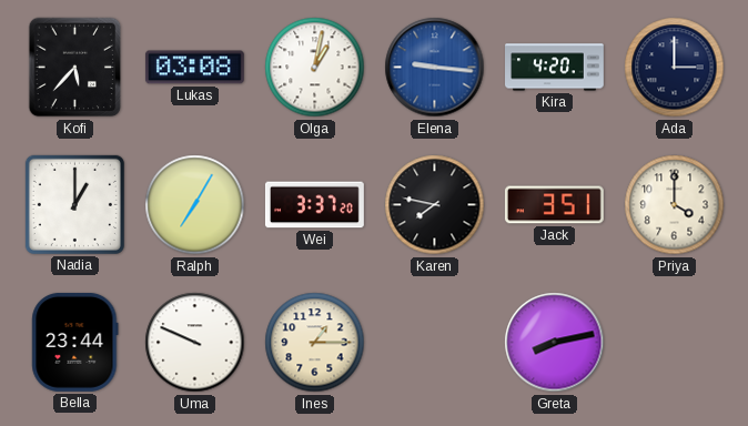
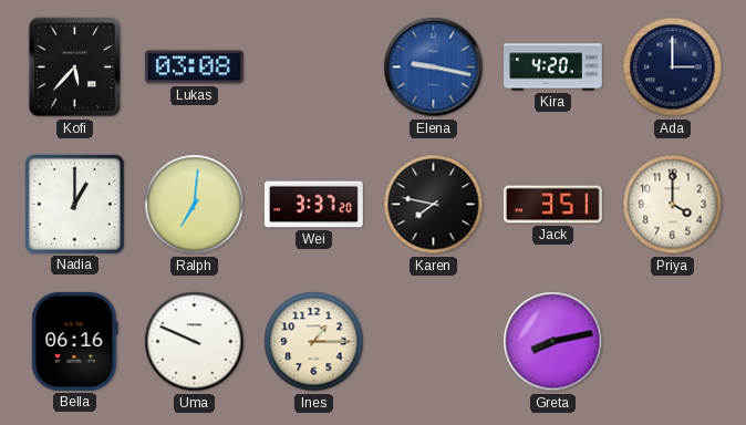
Olga: 1:02 -> none
Elena: 9:16 -> 9:17
Ralph: 7:05 -> 7:01
Bella: 23:44 -> 06:16
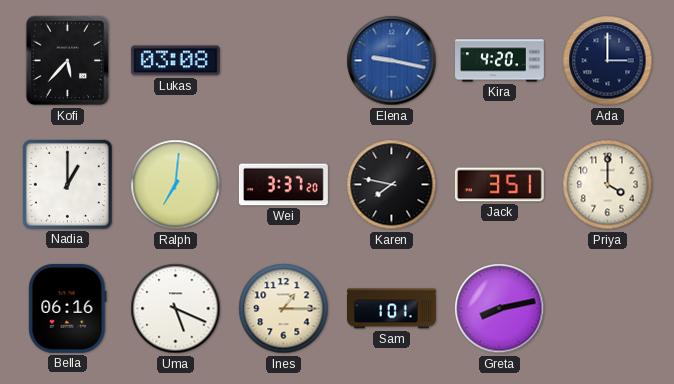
Uma: 9:49 -> 5:19
Sam: none -> 1:01
